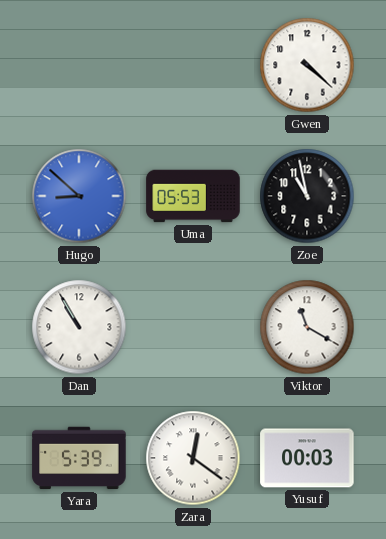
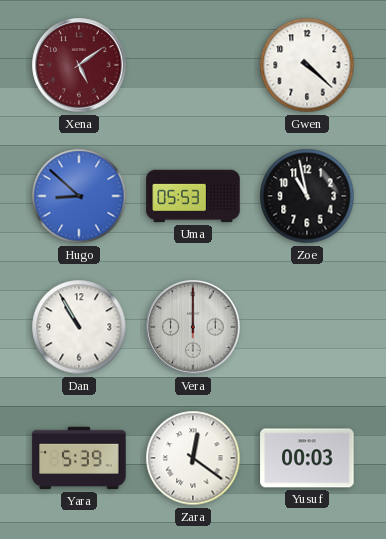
Xena: none -> 5:09
Vera: none -> 12:00
Viktor: 11:20 -> none
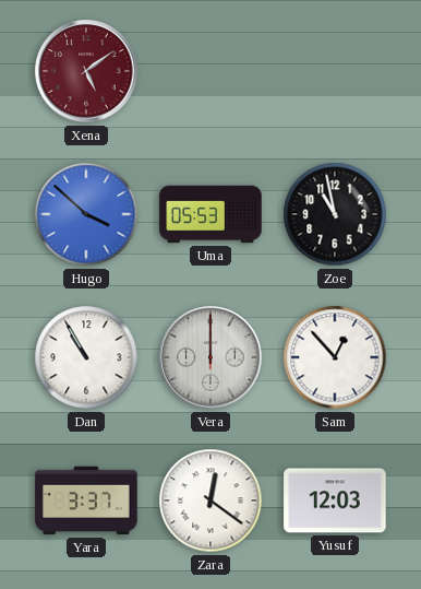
Gwen: 4:22 -> none
Hugo: 8:52 -> 3:52
Sam: none -> 12:53
Yara: 5:39 -> 3:37
Yusuf: 00:03 -> 12:03
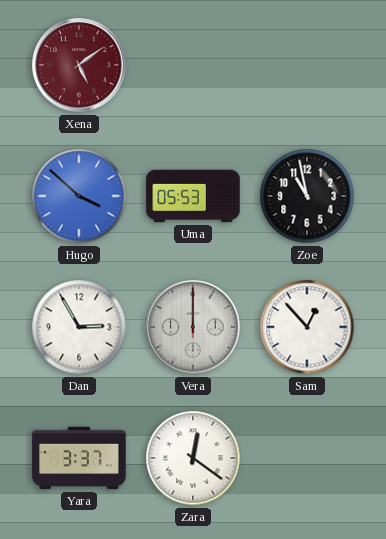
Dan: 10:55 -> 2:55
Yusuf: 12:03 -> none
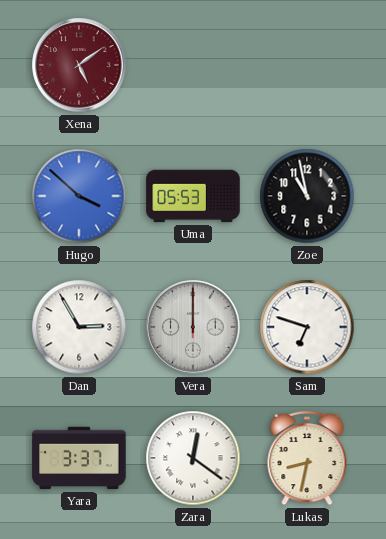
Sam: 12:53 -> 6:48
Lukas: none -> 8:32
